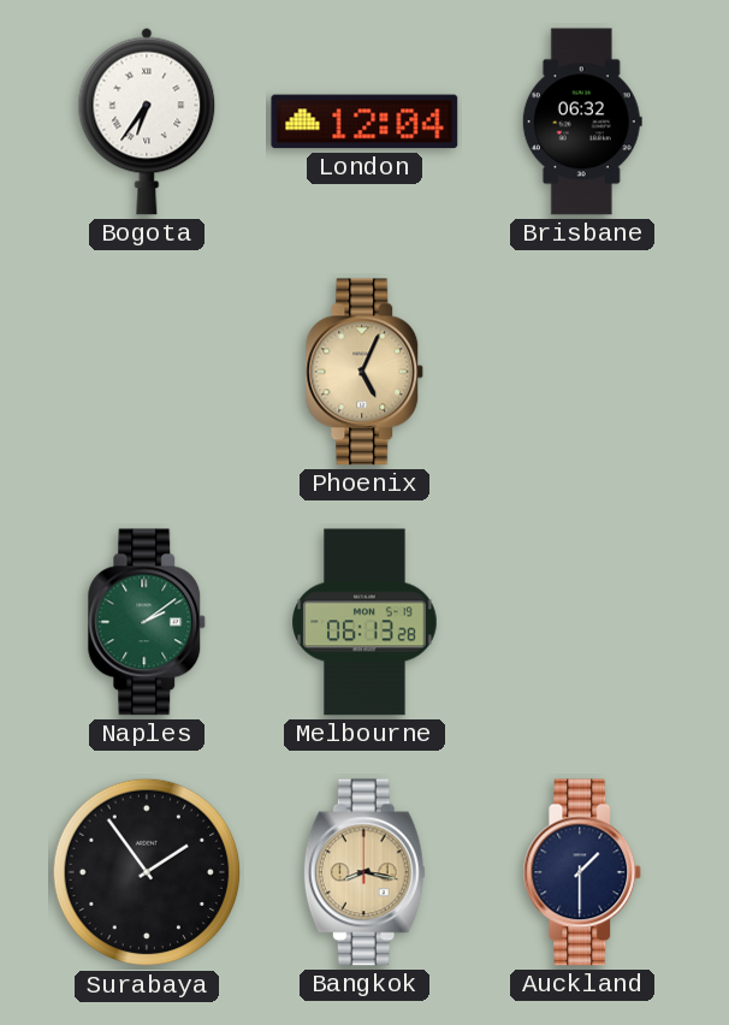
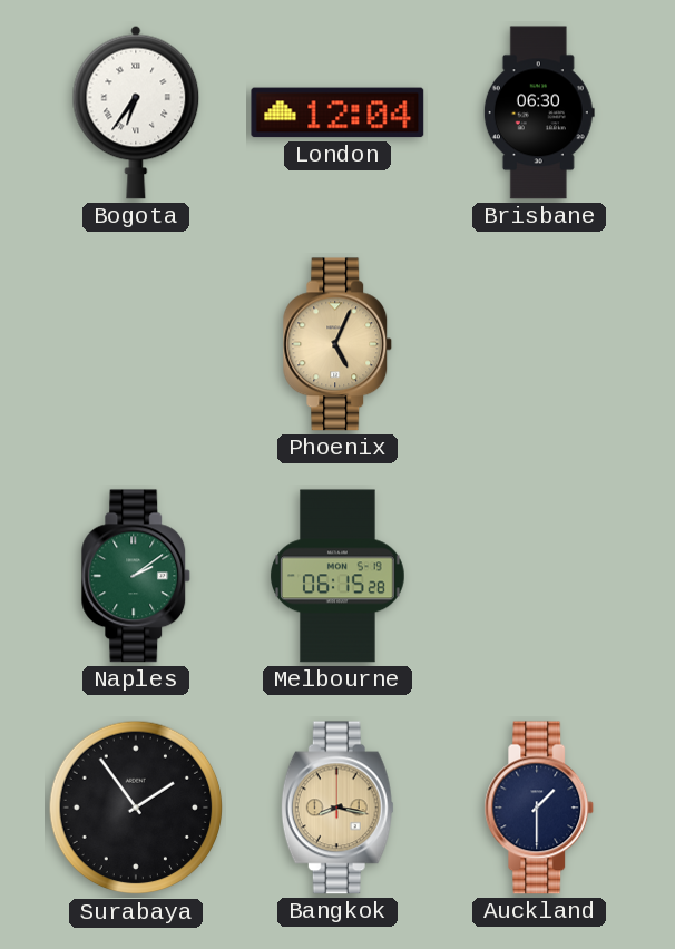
Brisbane: 06:32 -> 06:30
Melbourne: 06:13 -> 06:15
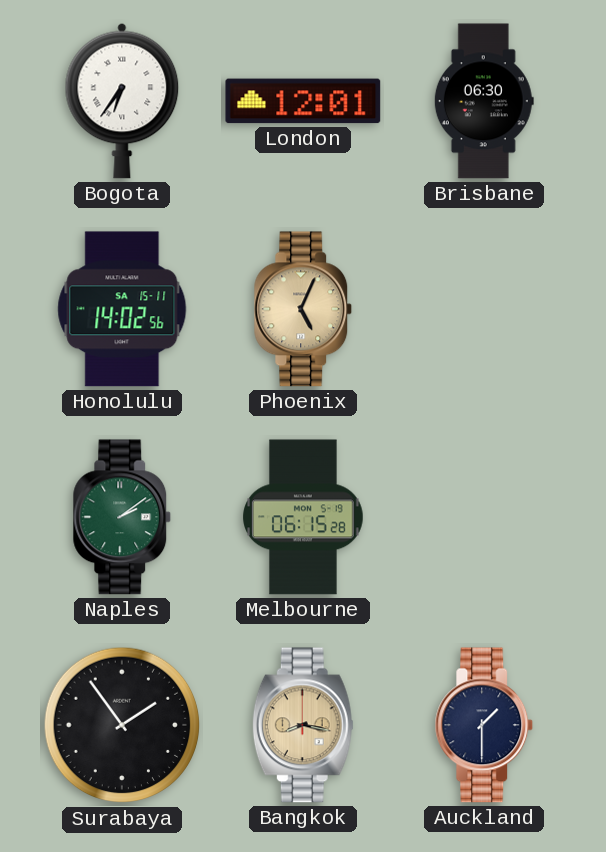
London: 12:04 -> 12:01
Honolulu: none -> 14:02
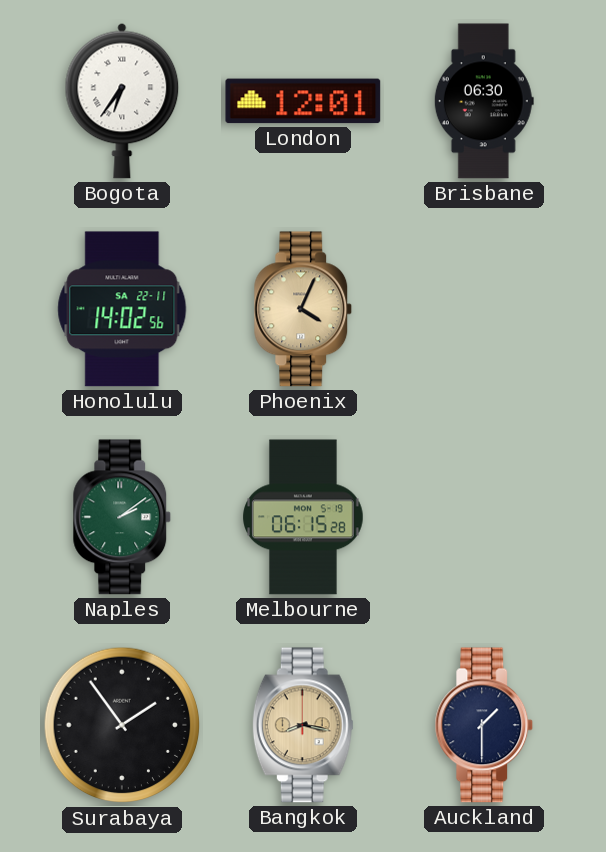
Honolulu date: SA 15-11 -> SA 22-11
Phoenix: 5:04 -> 4:04
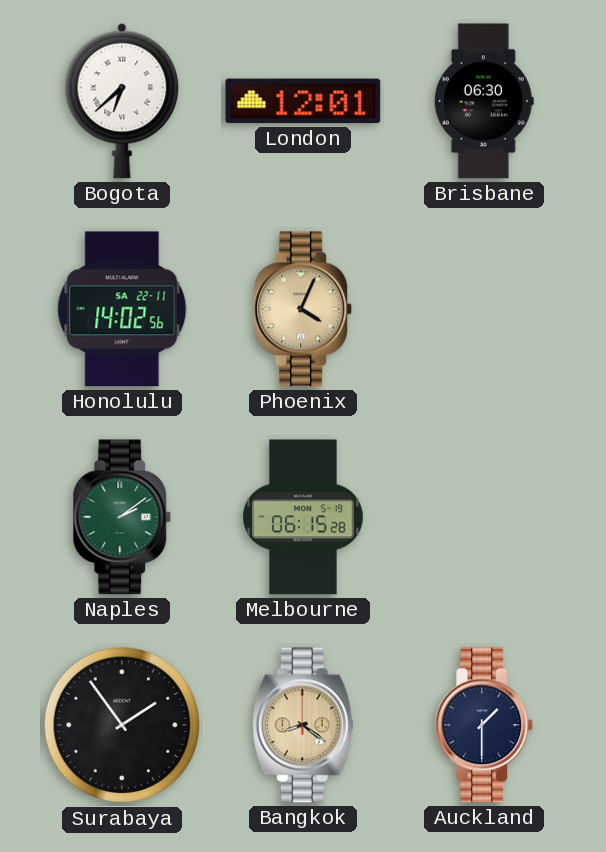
Bogota: 6:36 -> 6:38
Bangkok: 8:17 -> 8:21
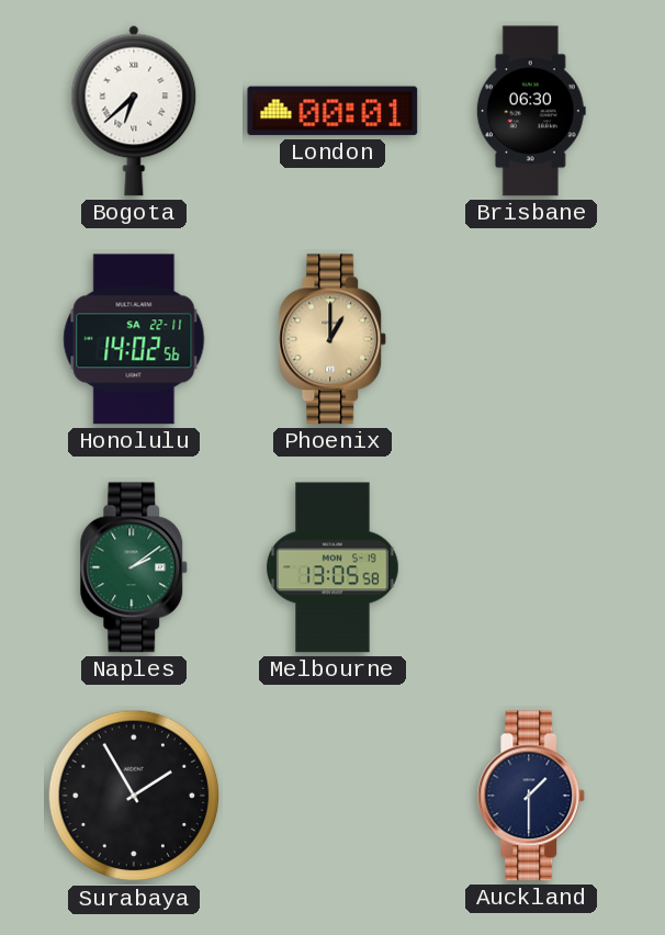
London: 12:01 -> 00:01
Phoenix: 4:04 -> 1:00
Melbourne: 06:15 -> 13:05
Surabaya: 1:54 -> 1:55
Bangkok: 8:21 -> none
